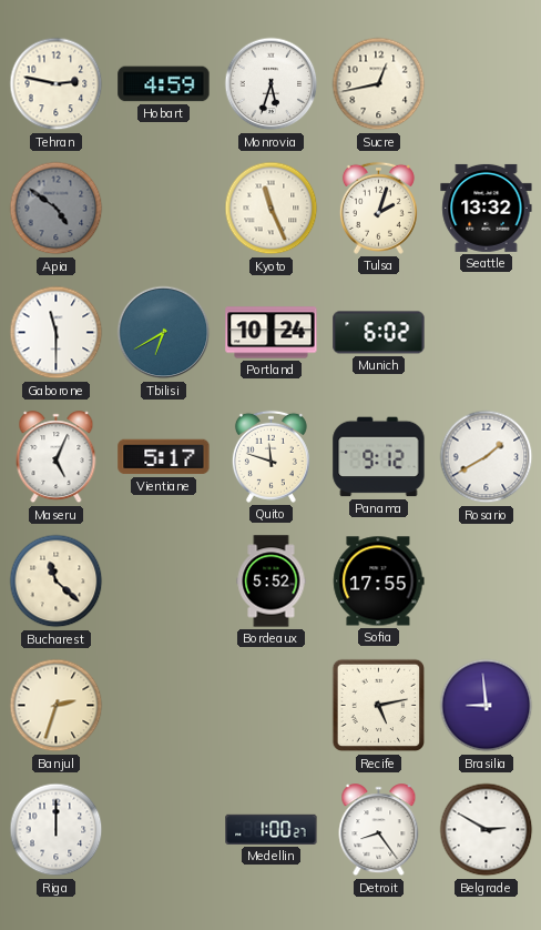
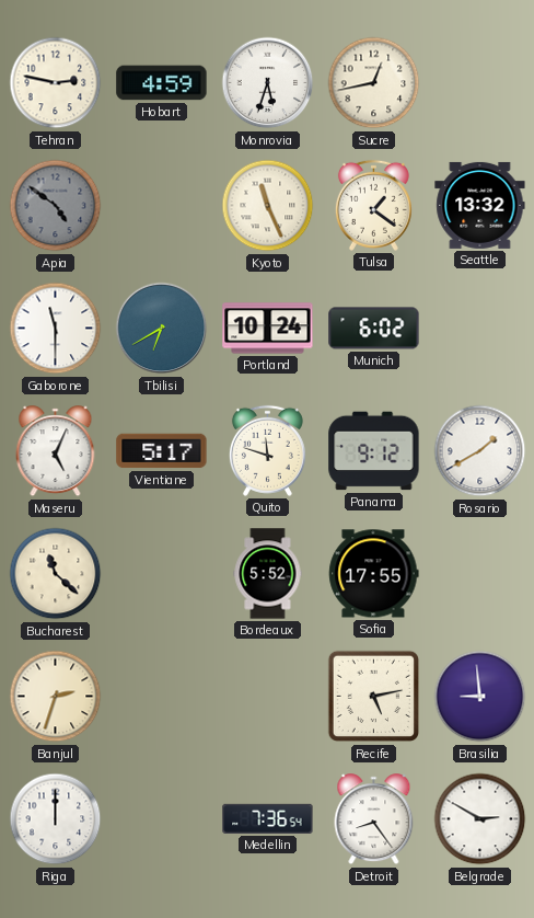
Tulsa: 2:03 -> 1:21
Medellin: 1:00 -> 7:36
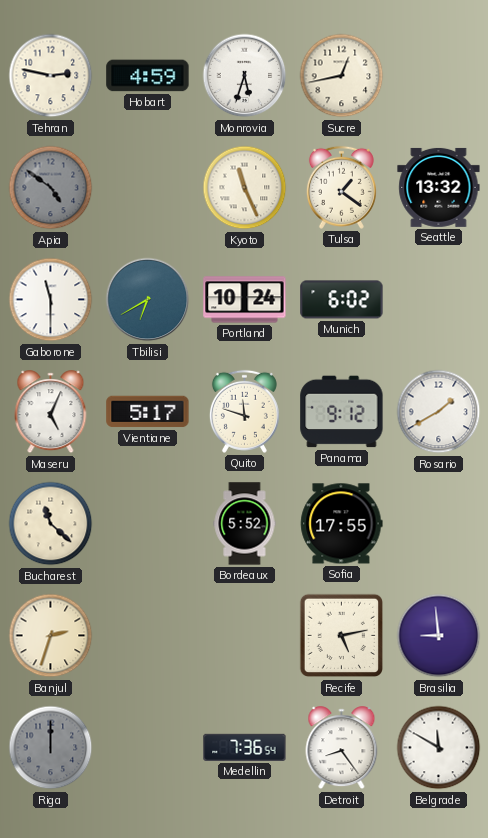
Riga dial: white -> grey
Belgrade: 2:50 -> 11:50
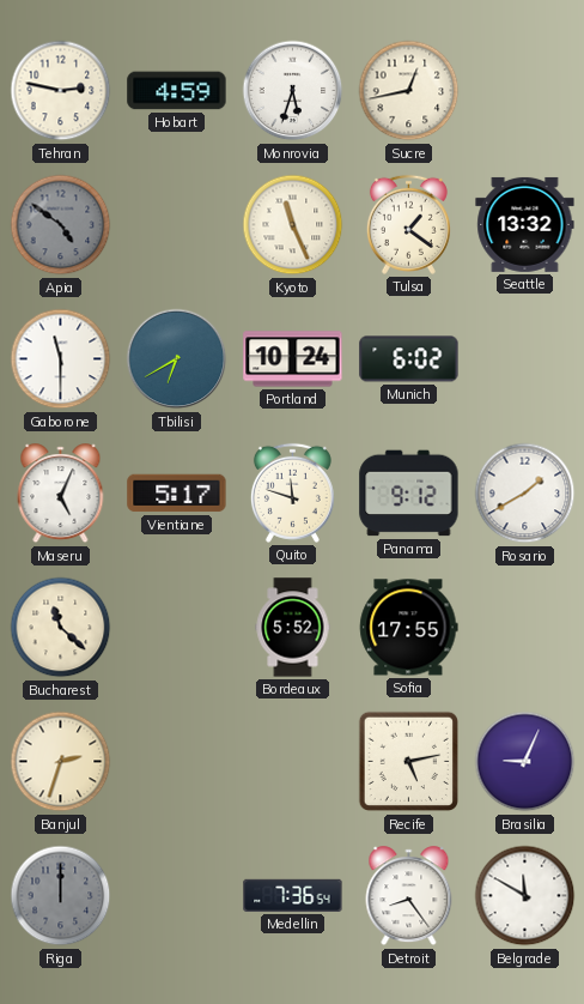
Brasilia: 8:59 -> 9:04
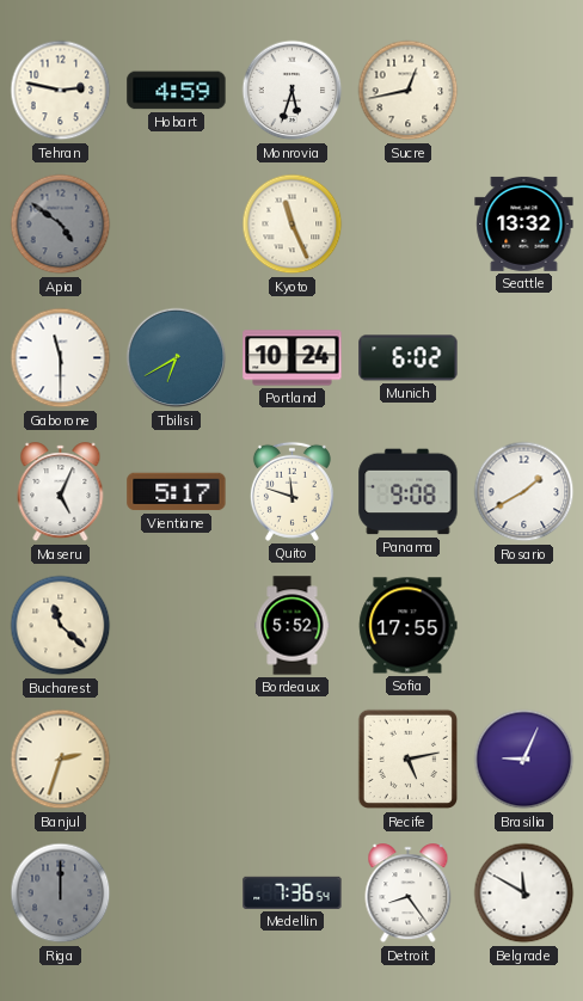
Tulsa: 1:21 -> none
Panama: 9:12 -> 9:08
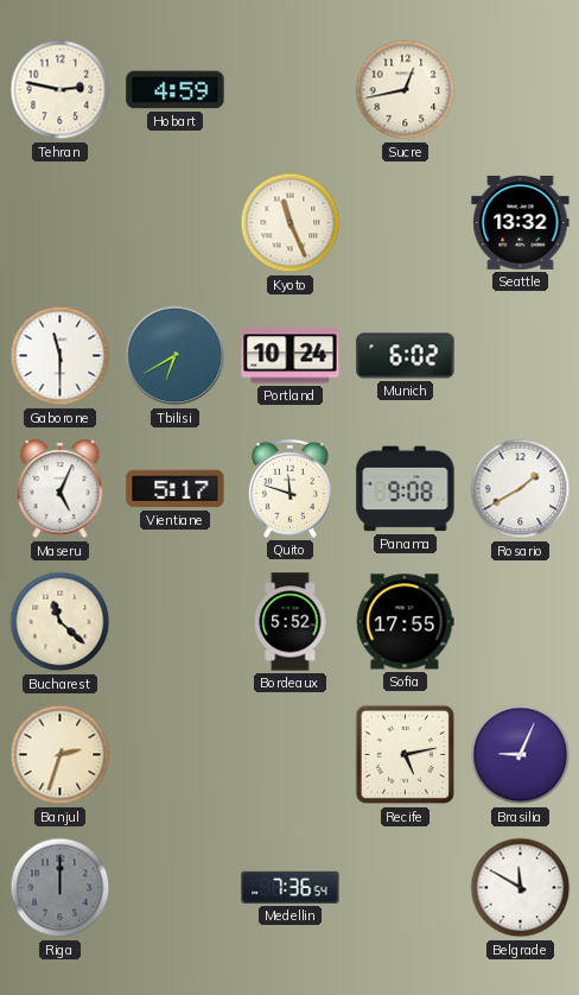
Monrovia: 5:33 -> none
Apia: 4:51 -> none
Detroit: 8:24 -> none
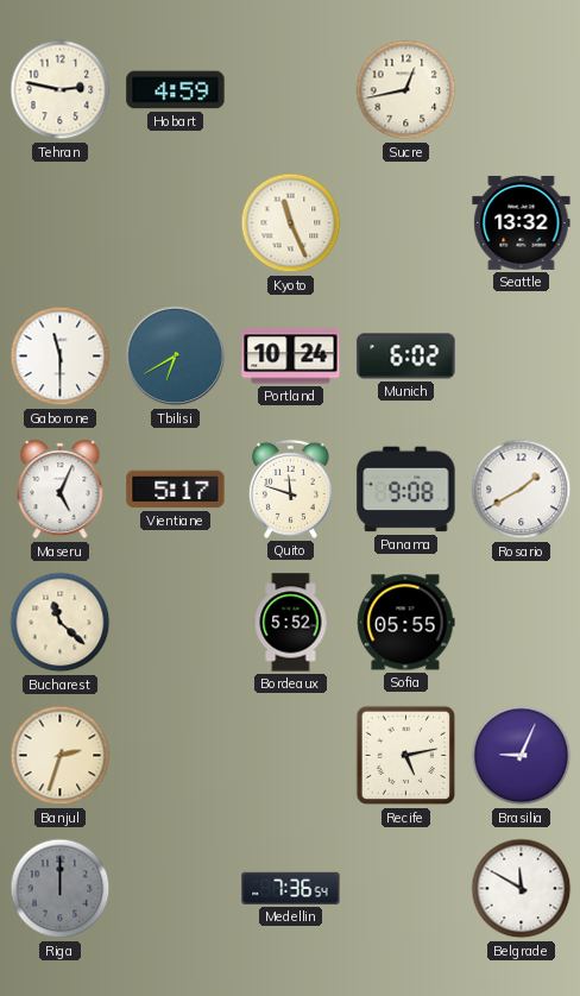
Sofia: 17:55 -> 05:55
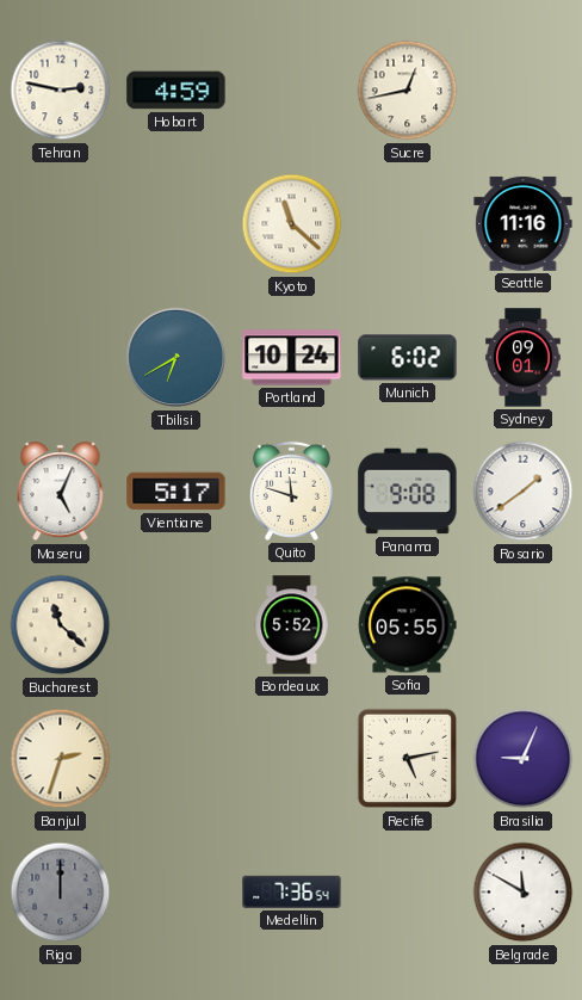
Kyoto: 11:26 -> 11:22
Seattle: 13:32 -> 11:16
Gaborone: 11:30 -> none
Sydney: none -> 09:01
Rosario: 1:40 -> 1:39
